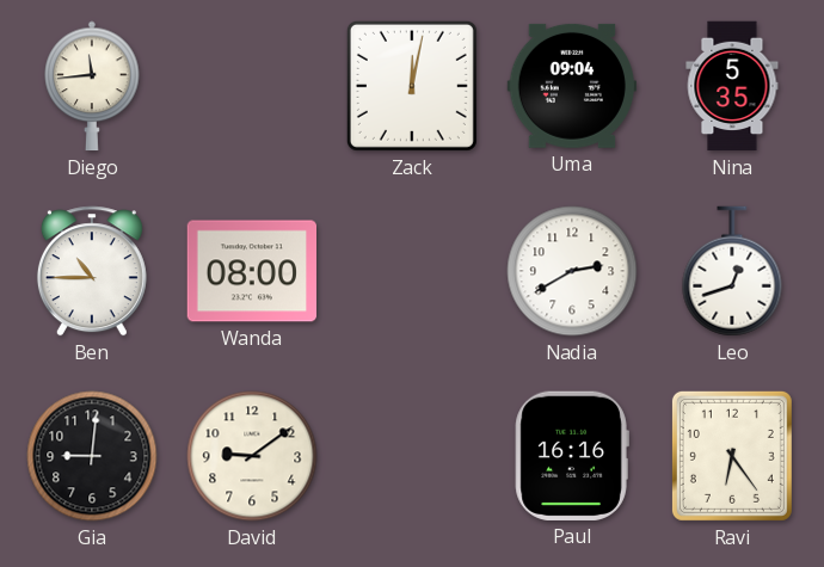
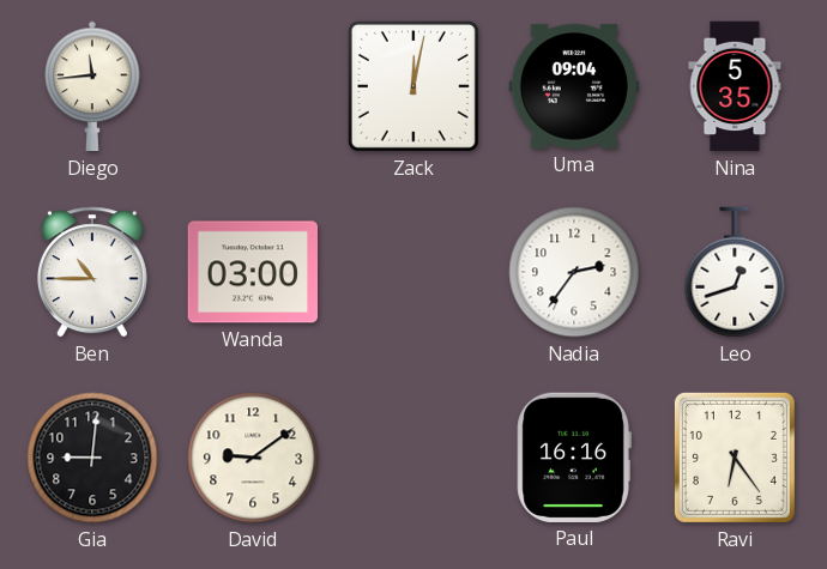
Wanda: 08:00 -> 03:00
Nadia: 2:40 -> 2:36
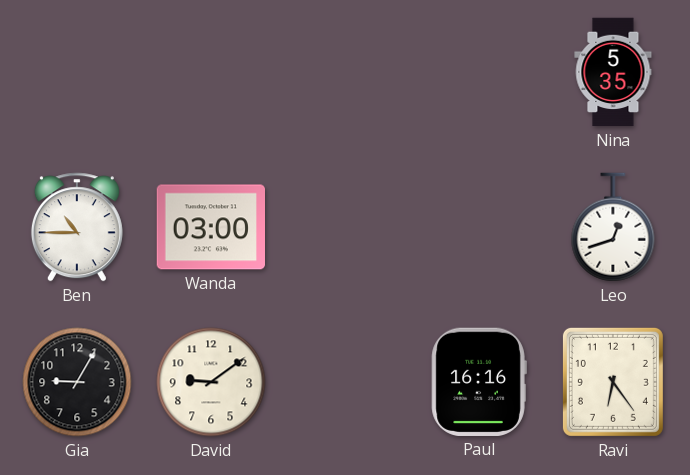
Diego: 11:44 -> none
Zack: 12:02 -> none
Uma: 09:04 -> none
Nadia: 2:36 -> none
Gia: 9:01 -> 9:05
